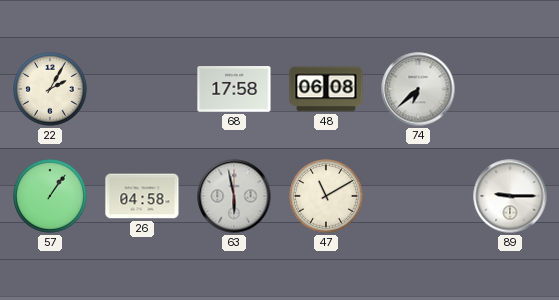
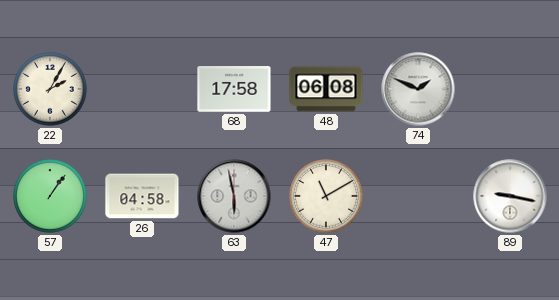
74: 6:38 -> 1:49
89: 9:15 -> 9:17
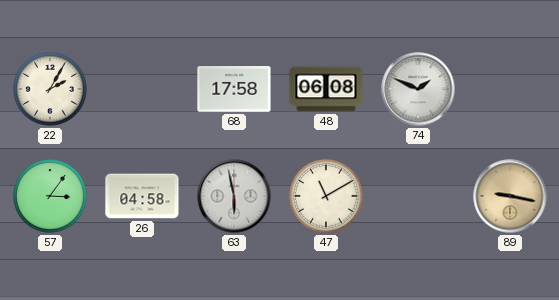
57: 1:06 -> 3:06
89 dial: white -> champagne
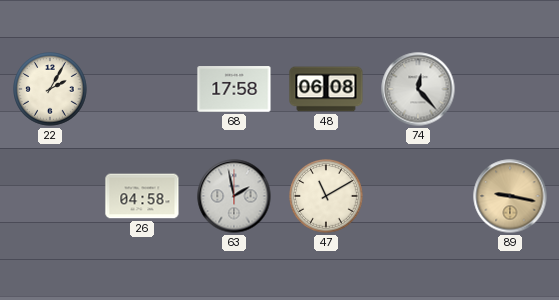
74: 1:49 -> 12:23
57: 3:06 -> none
63: 5:58 -> 1:58
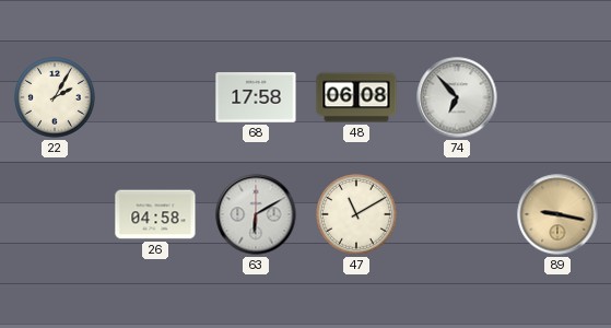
74: 12:23 -> 6:53
63: 1:58 -> 6:10
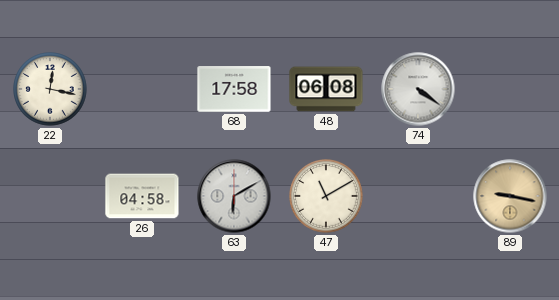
22: 2:05 -> 12:17
74: 6:53 -> 4:21
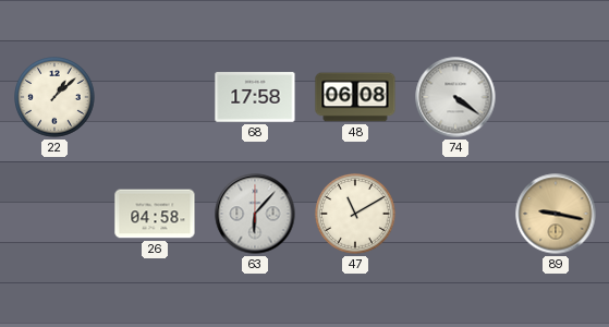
22: 12:17 -> 1:08
63: 6:10 -> 6:07
